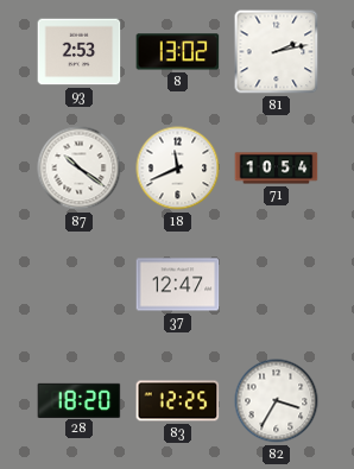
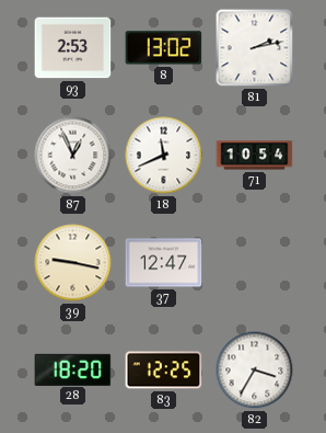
87: 10:21 -> 12:56
39: none -> 9:17
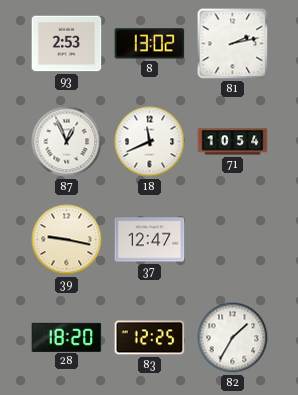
82: 3:35 -> 1:35
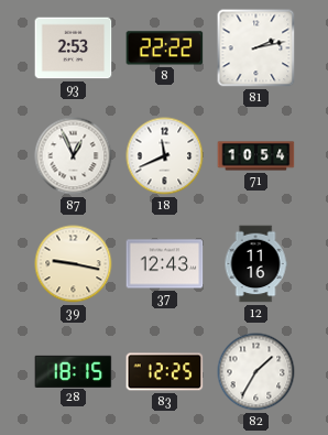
8: 13:02 -> 22:22
37: 12:47 -> 12:43
12: none -> 11:16
28: 18:20 -> 18:15
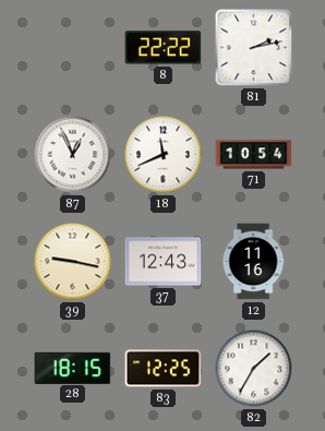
93: 2:53 -> none
